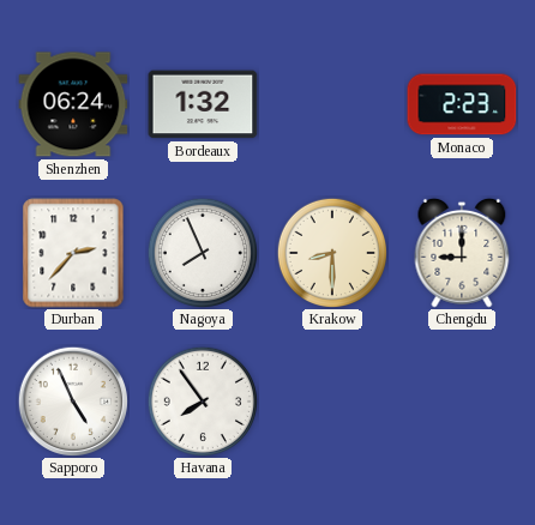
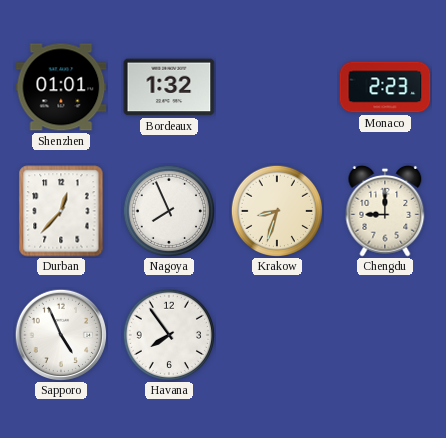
Shenzhen: 06:24 -> 01:01
Durban: 2:37 -> 12:37
Krakow: 8:30 -> 8:33
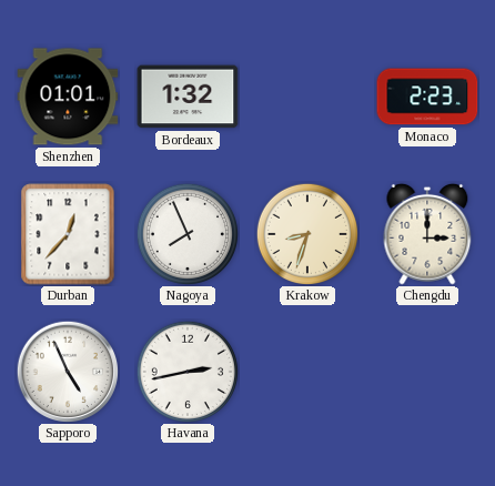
Chengdu: 9:00 -> 3:00
Havana: 7:54 -> 2:43
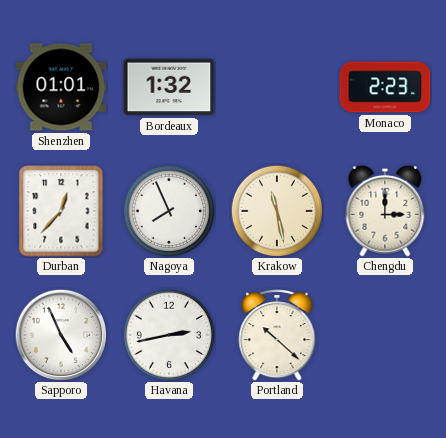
Krakow: 8:33 -> 11:28
Portland: none -> 10:22
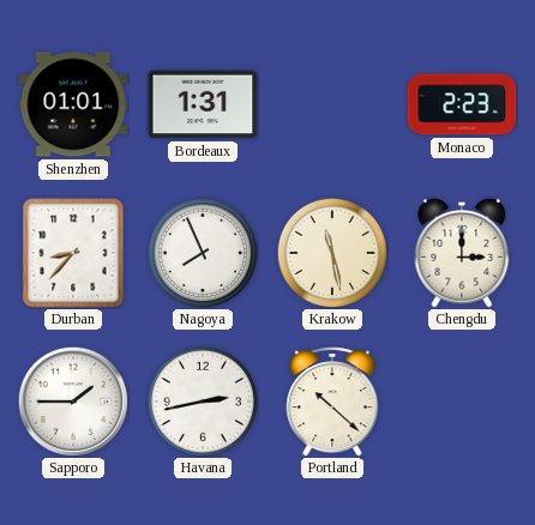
Bordeaux: 1:32 -> 1:31
Durban: 12:37 -> 8:37
Sapporo: 4:56 -> 1:45
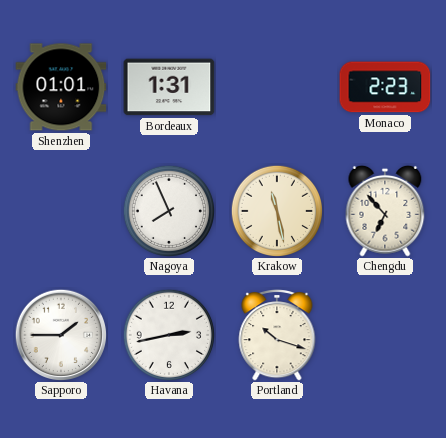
Durban: 8:37 -> none
Chengdu: 3:00 -> 6:53
Portland: 10:22 -> 10:18
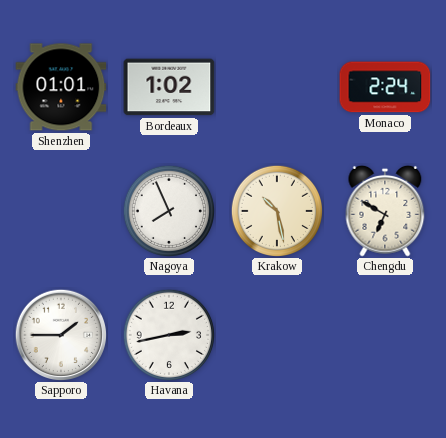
Bordeaux: 1:31 -> 1:02
Monaco: 2:23 -> 2:24
Krakow: 11:28 -> 10:28
Chengdu: 6:53 -> 6:50
Portland: 10:18 -> none
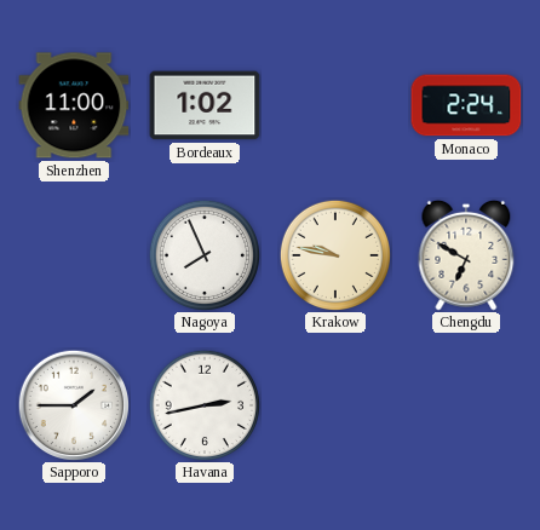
Shenzhen: 01:01 -> 11:00
Krakow: 10:28 -> 9:47
